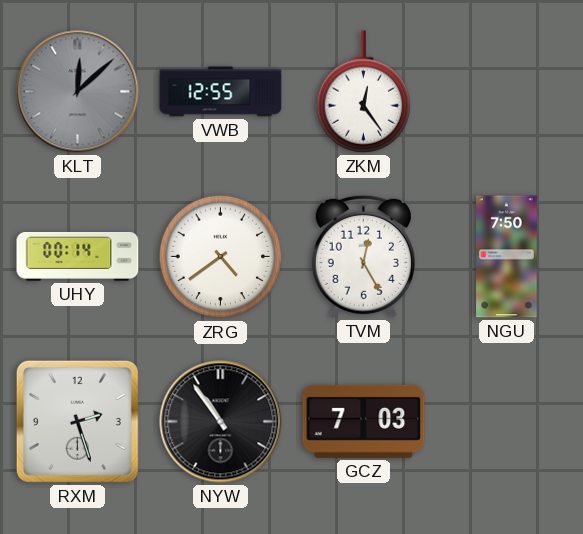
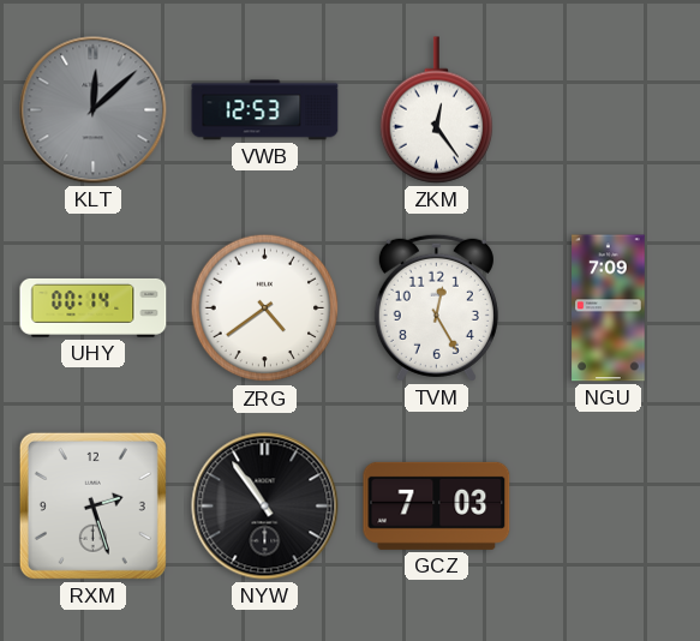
VWB: 12:55 -> 12:53
NGU: 7:50 -> 7:09
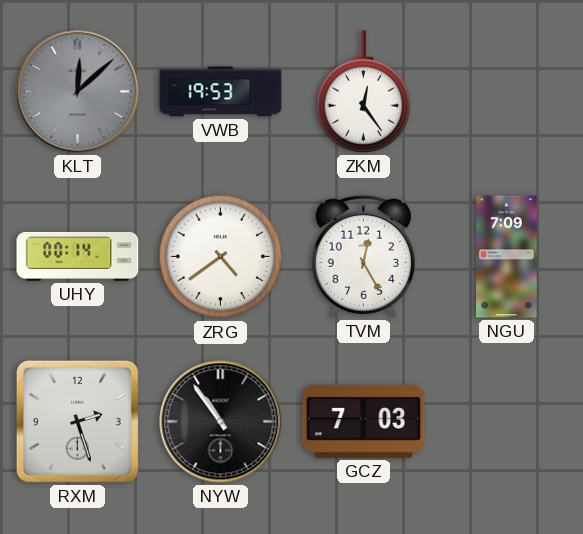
VWB: 12:53 -> 19:53
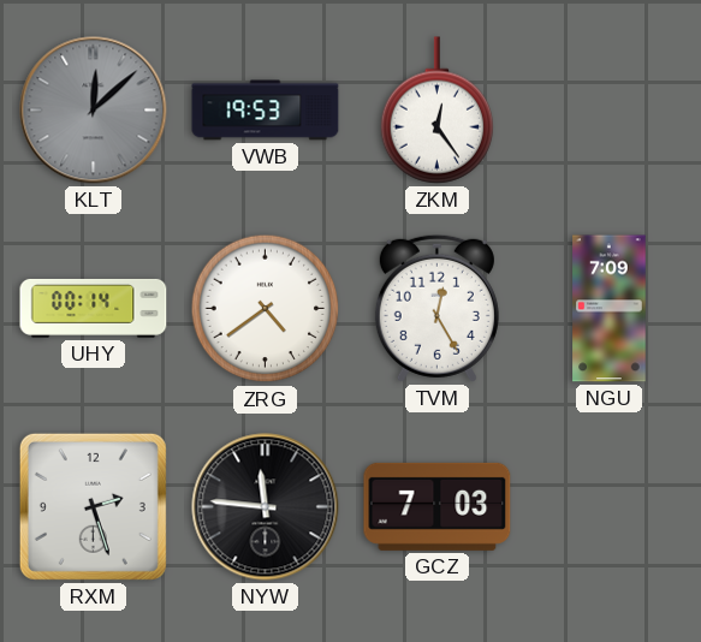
NYW: 10:54 -> 11:46
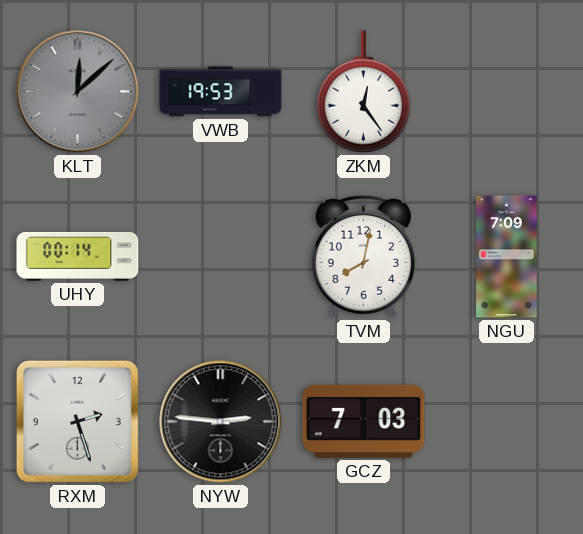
ZRG: 4:39 -> none
TVM: 12:25 -> 8:02
NYW: 11:46 -> 2:46
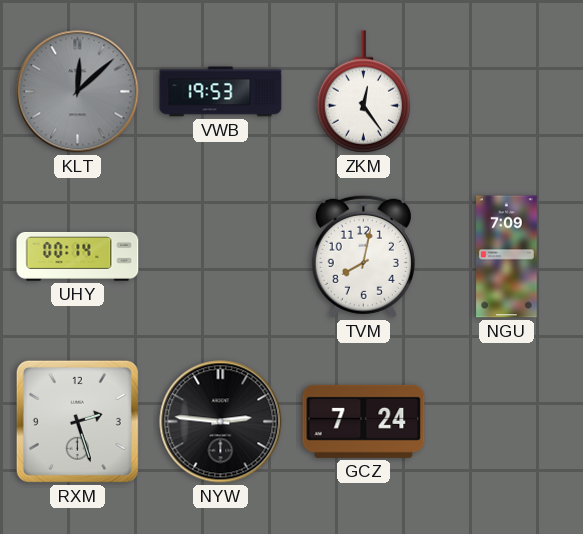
GCZ: 7:03 -> 7:24
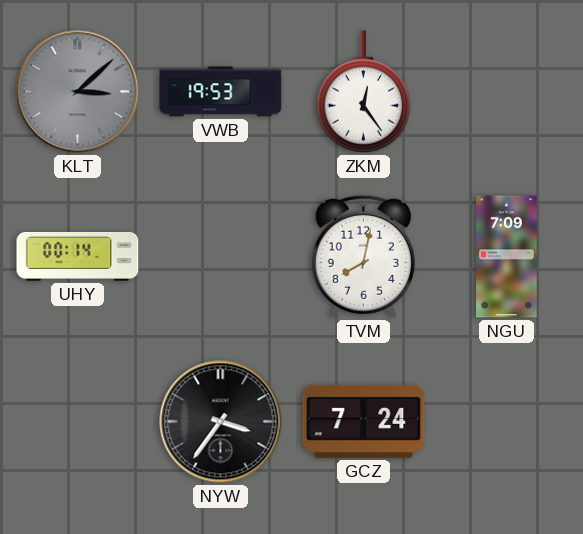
KLT: 12:08 -> 3:08
RXM: 2:27 -> none
NYW: 2:46 -> 3:36
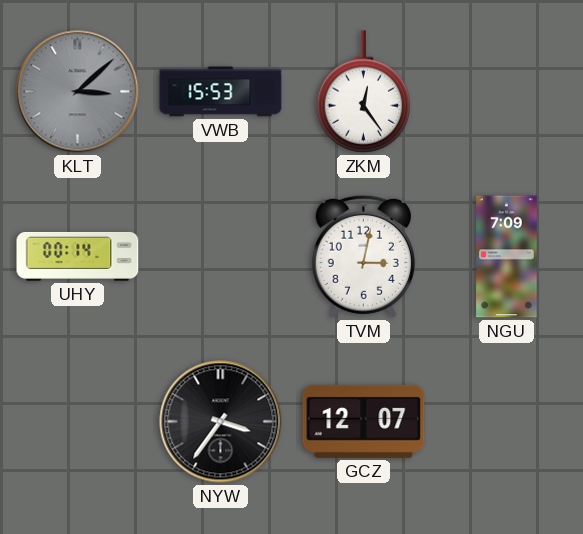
VWB: 19:53 -> 15:53
TVM: 8:02 -> 3:02
GCZ: 7:24 -> 12:07
